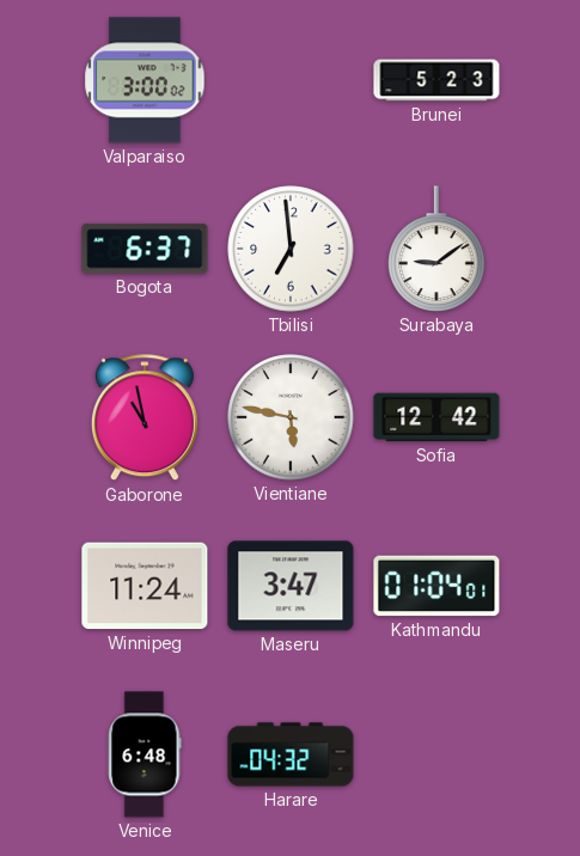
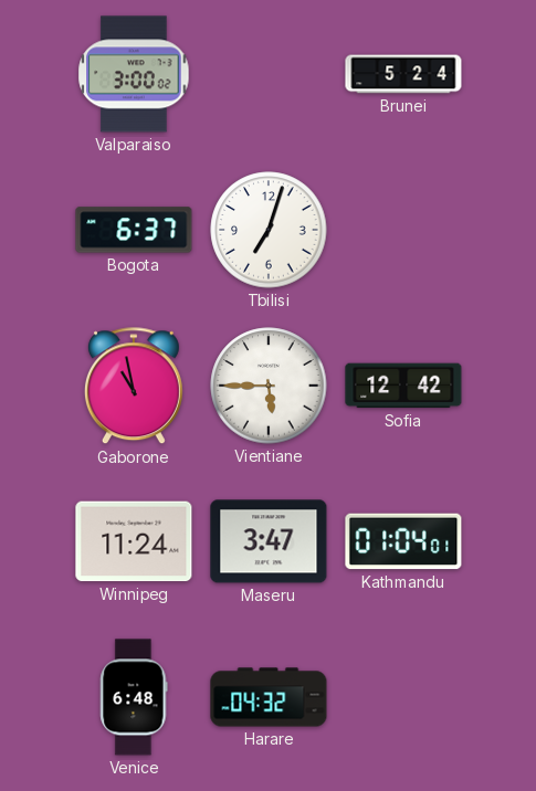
Brunei: 5:23 -> 5:24
Tbilisi: 6:59 -> 7:03
Surabaya: 9:09 -> none
Vientiane: 5:47 -> 5:45
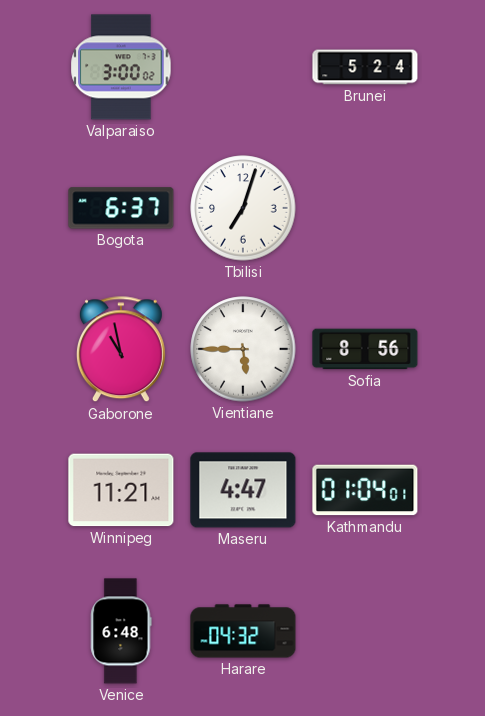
Sofia: 12:42 -> 8:56
Winnipeg: 11:24 -> 11:21
Maseru: 3:47 -> 4:47
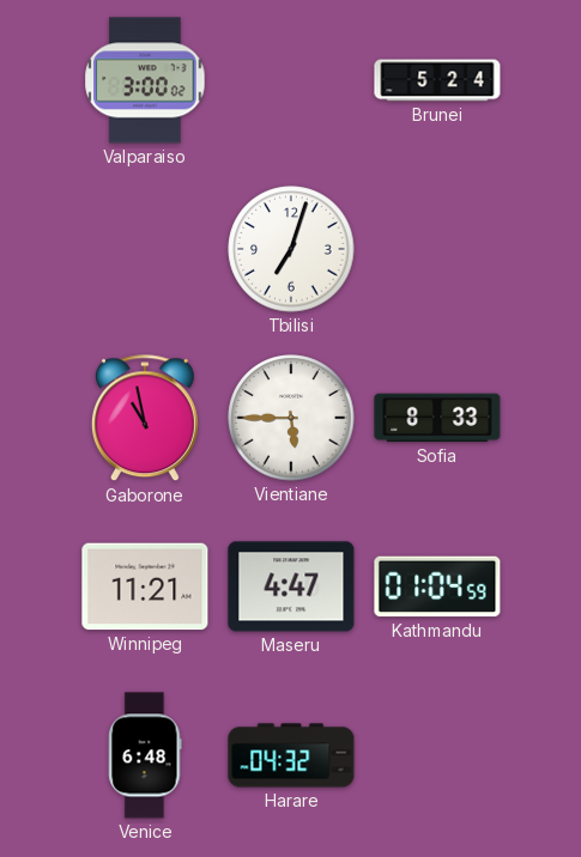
Bogota: 6:37 -> none
Sofia: 8:56 -> 8:33
Kathmandu: 01:04:01 -> 01:04:59
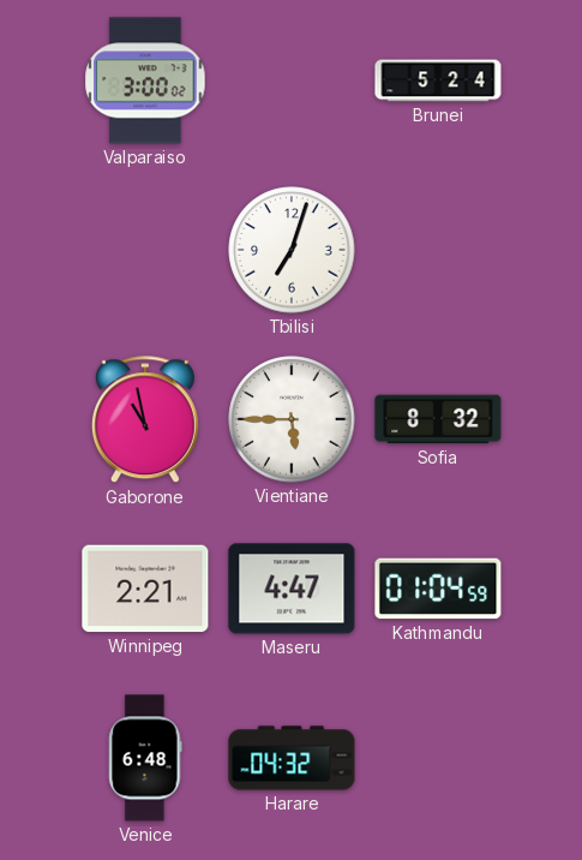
Sofia: 8:33 -> 8:32
Winnipeg: 11:21 -> 2:21
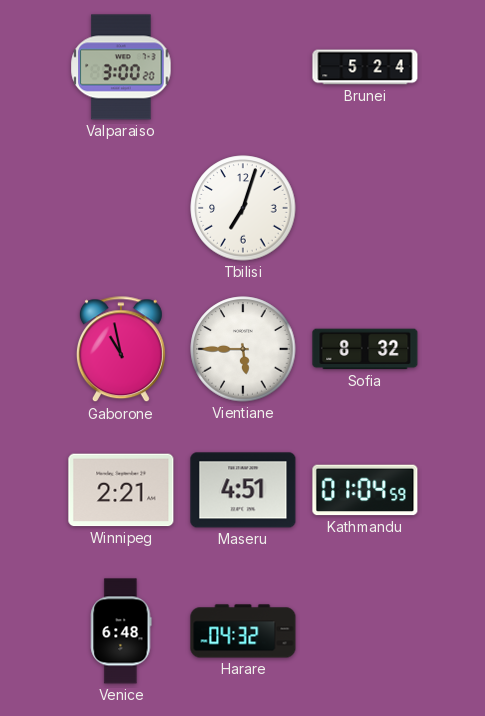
Valparaiso: 3:00:02 -> 3:00:20
Maseru: 4:47 -> 4:51
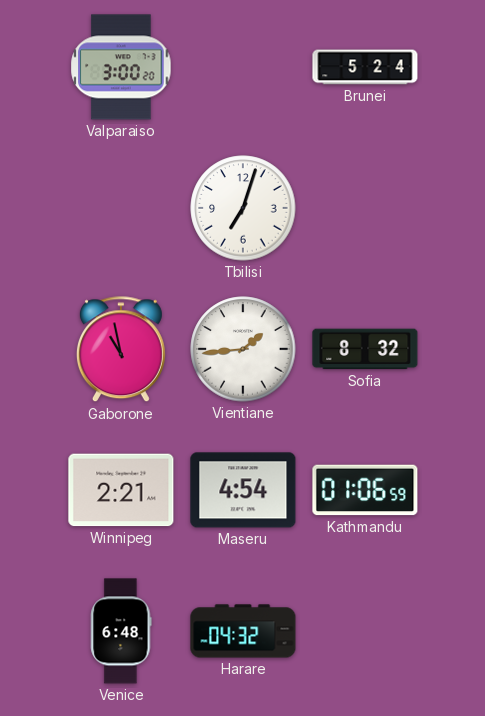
Vientiane: 5:45 -> 1:44
Maseru: 4:51 -> 4:54
Kathmandu: 01:04 -> 01:06
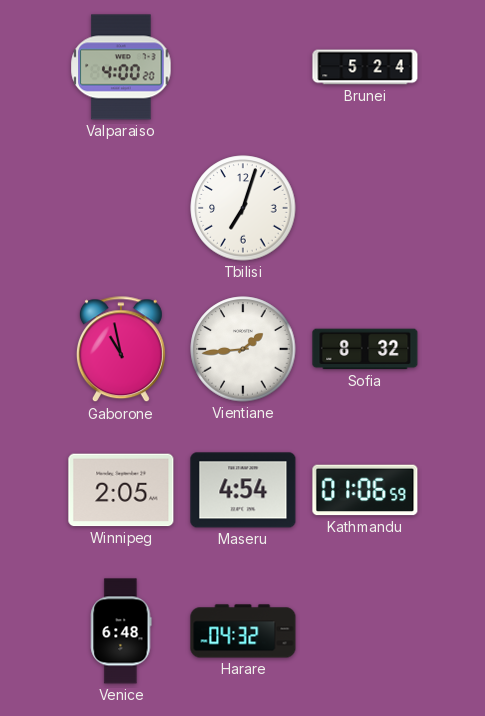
Valparaiso: 3:00 -> 4:00
Winnipeg: 2:21 -> 2:05
